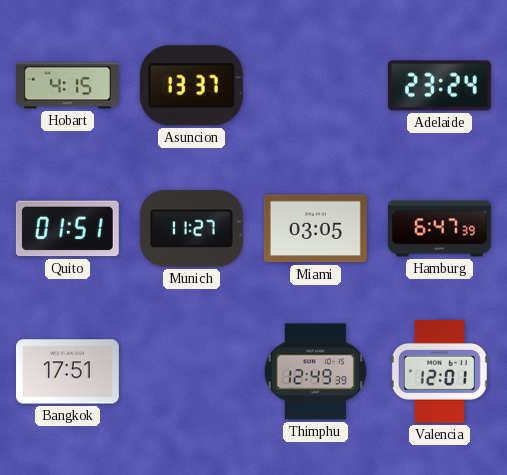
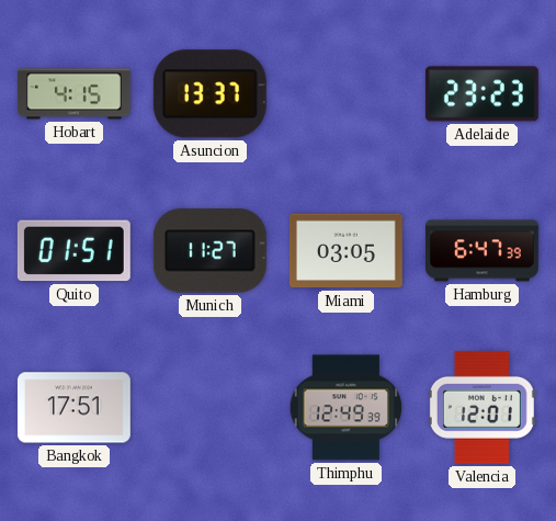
Adelaide: 23:24 -> 23:23
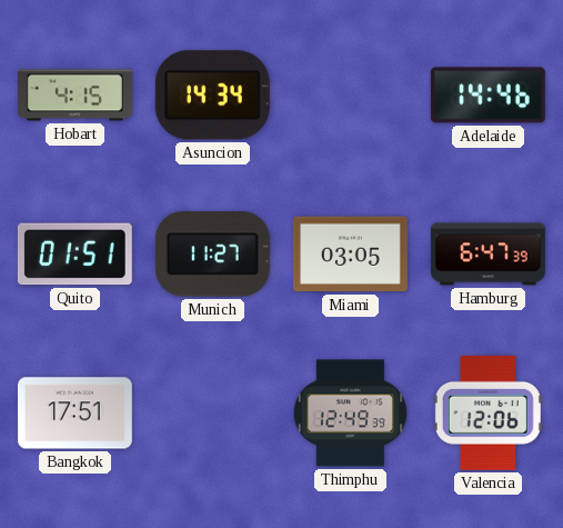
Asuncion: 13:37 -> 14:34
Adelaide: 23:23 -> 14:46
Valencia: 12:01 -> 12:06
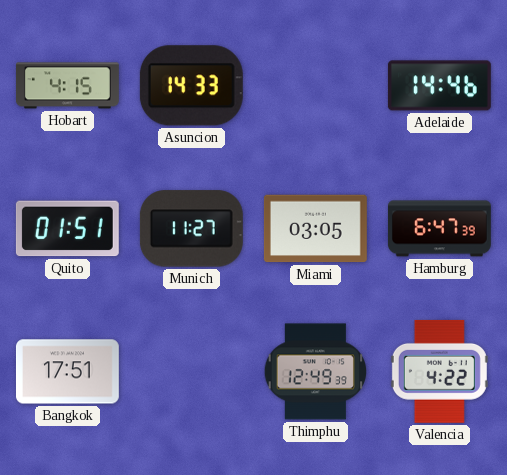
Asuncion: 14:34 -> 14:33
Valencia: 12:06 -> 4:22
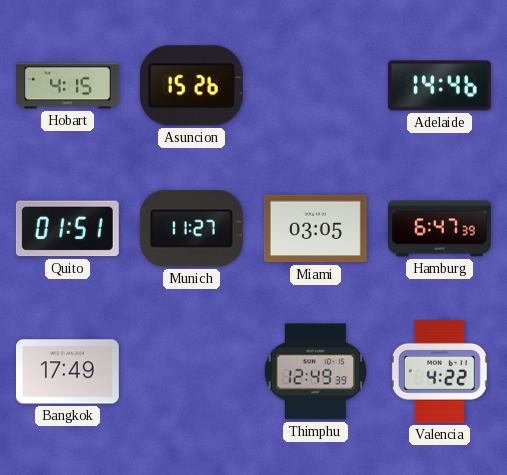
Asuncion: 14:33 -> 15:26
Bangkok: 17:51 -> 17:49
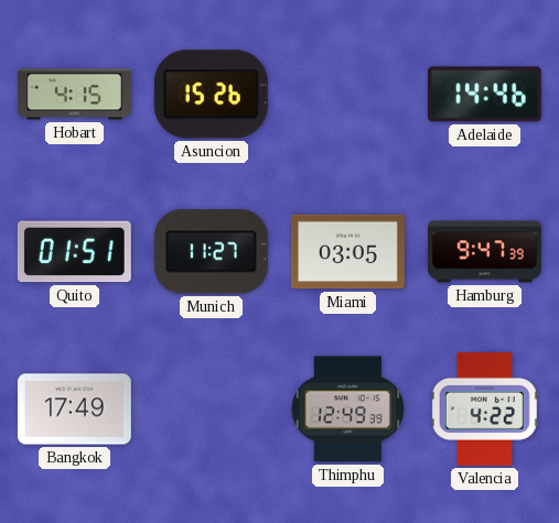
Hamburg: 6:47 -> 9:47
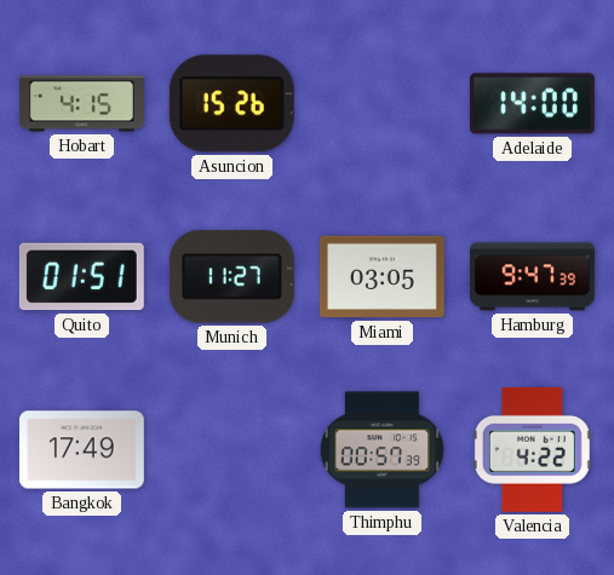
Adelaide: 14:46 -> 14:00
Thimphu: 12:49 -> 00:57
